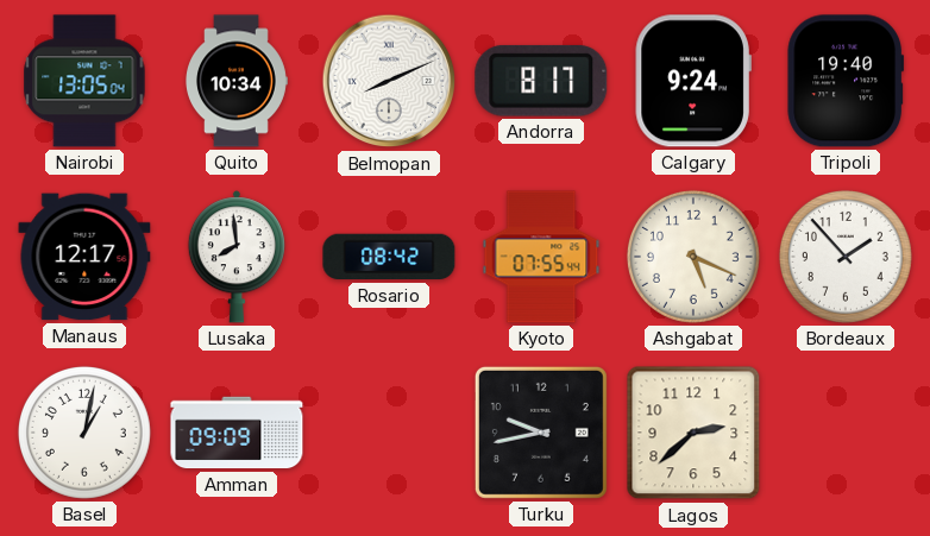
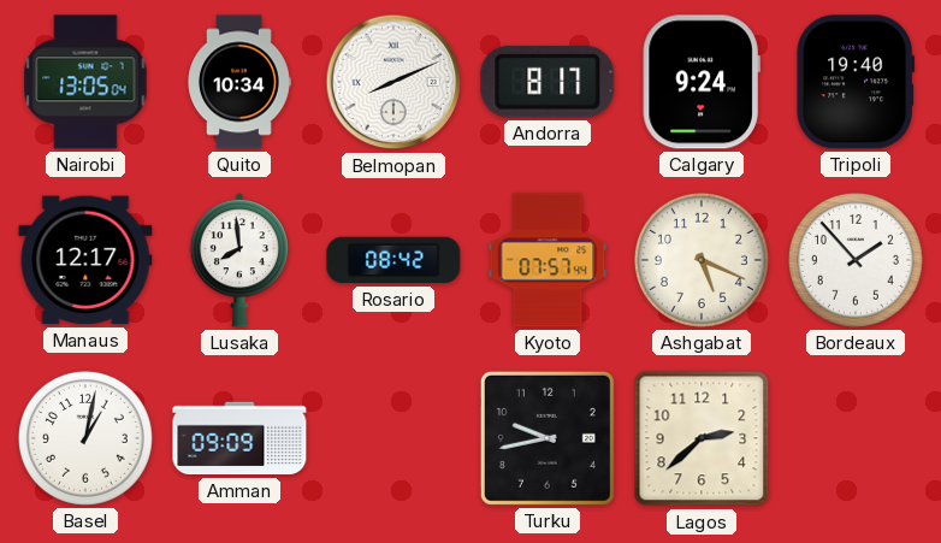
Kyoto: 07:55 -> 07:57
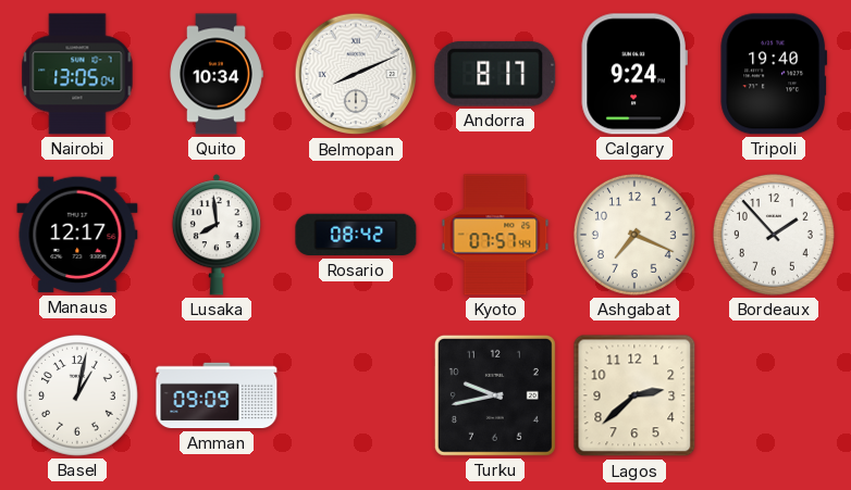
Ashgabat: 5:19 -> 7:19
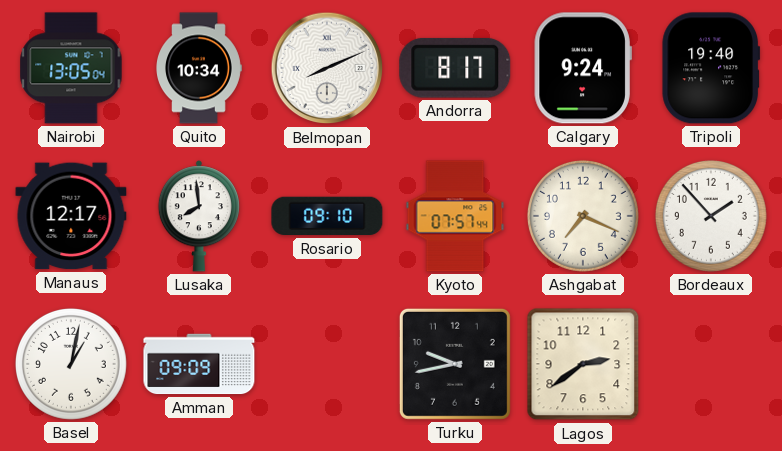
Rosario: 08:42 -> 09:10
Lagos: 2:38 -> 2:39
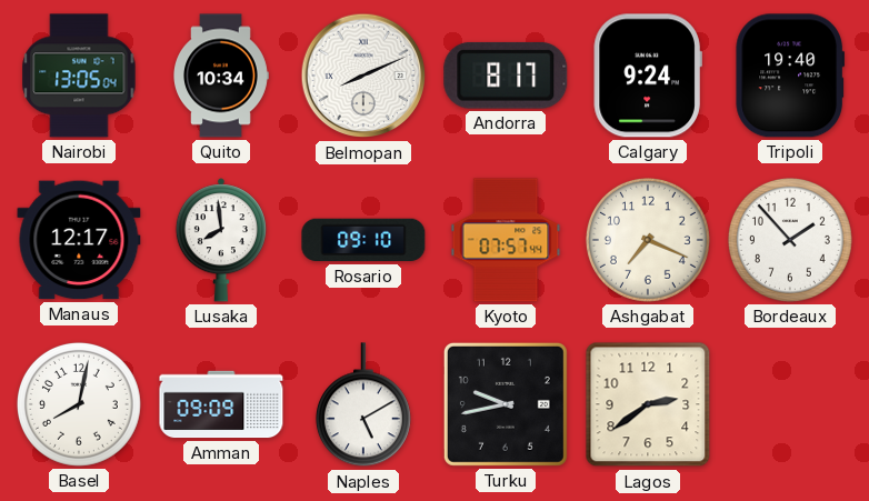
Basel: 1:02 -> 8:02
Naples: none -> 5:10
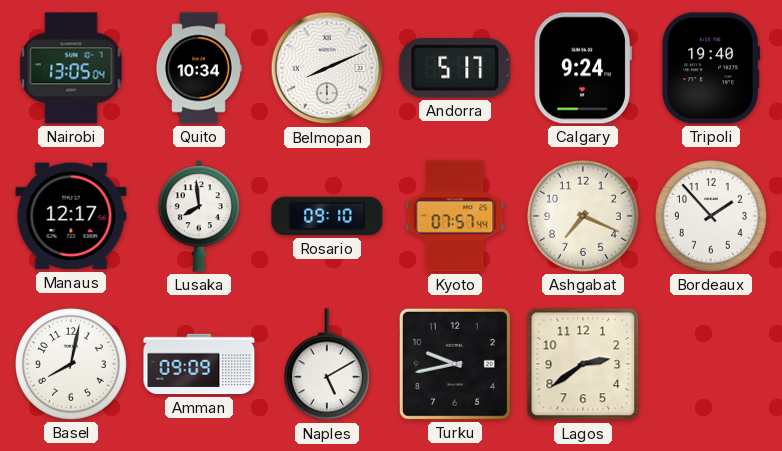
Andorra: 8:17 -> 5:17
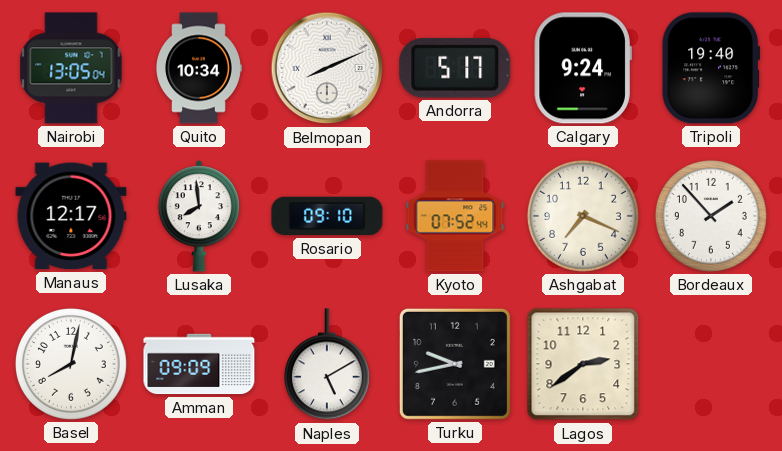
Kyoto: 07:57 -> 07:52
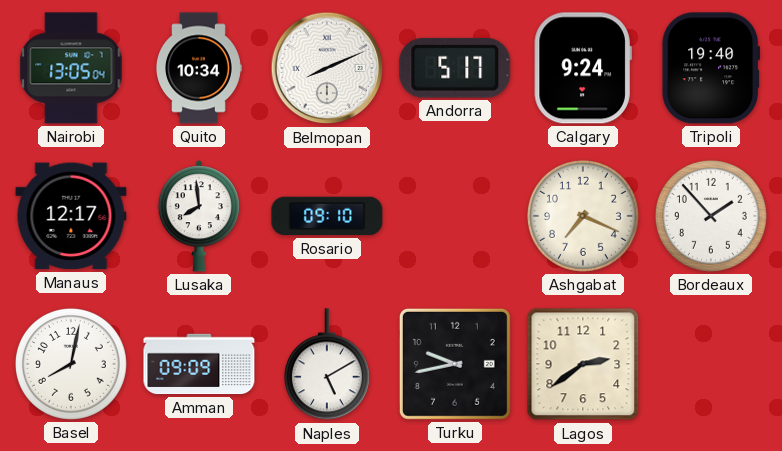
Kyoto: 07:52 -> none
